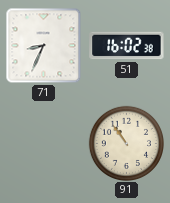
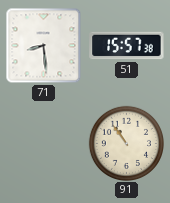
71: 8:34 -> 8:29
51: 16:02 -> 15:57
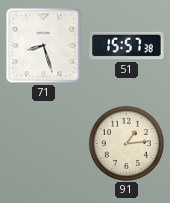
71: 8:29 -> 8:27
91: 10:54 -> 1:14
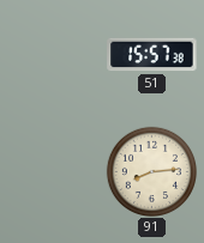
71: 8:27 -> none
91: 1:14 -> 8:14
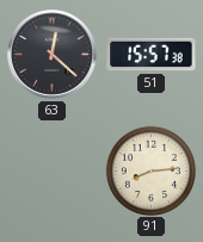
63: none -> 12:22
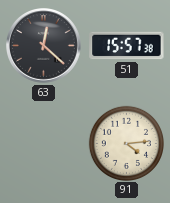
91: 8:14 -> 4:14
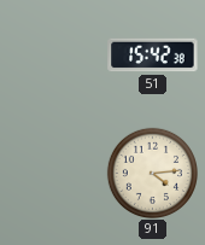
63: 12:22 -> none
51: 15:57 -> 15:42
